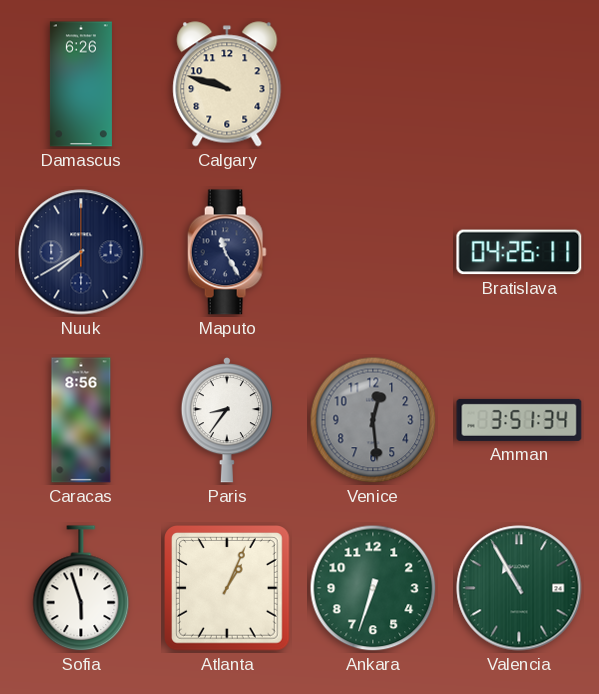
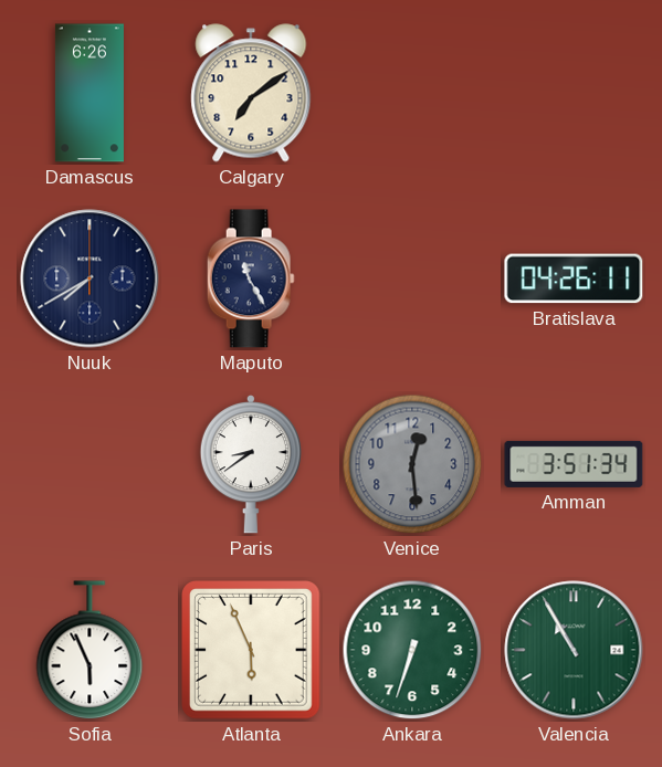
Calgary: 9:48 -> 7:09
Caracas: 8:56 -> none
Paris: 8:36 -> 8:39
Sofia: 5:57 -> 5:56
Atlanta: 1:04 -> 5:56
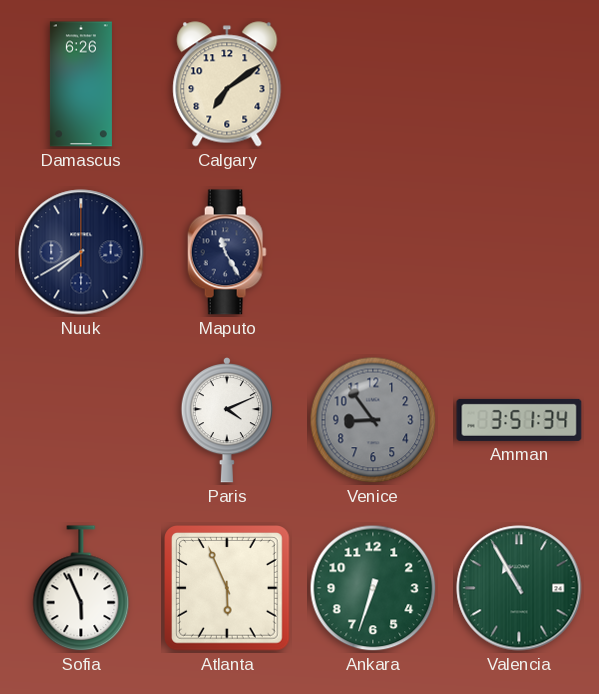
Bratislava: 04:26 -> none
Paris: 8:39 -> 4:11
Venice: 12:29 -> 8:54
